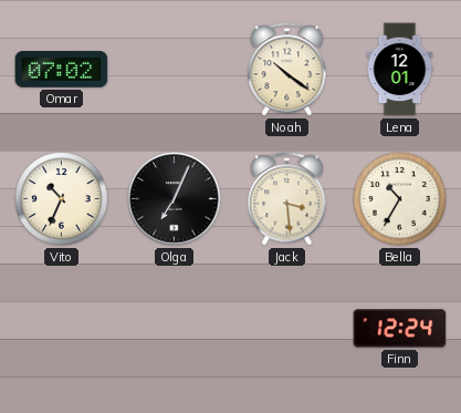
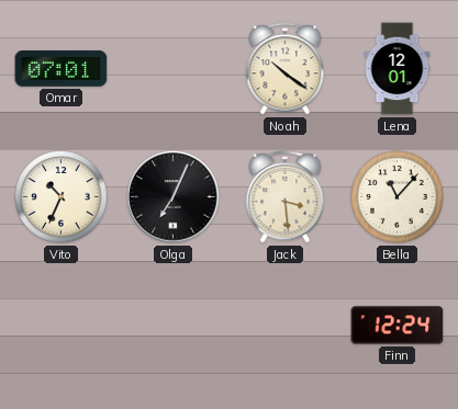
Omar: 07:02 -> 07:01
Bella: 10:35 -> 11:07
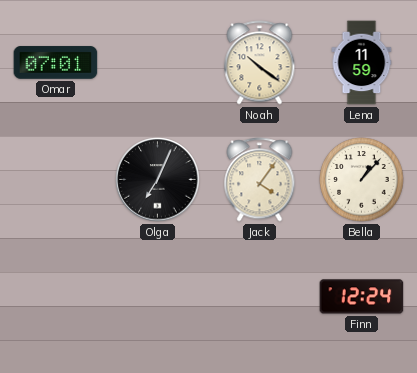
Lena: 12:01 -> 11:59
Vito: 10:34 -> none
Jack: 3:29 -> 4:06
Bella: 11:07 -> 1:07
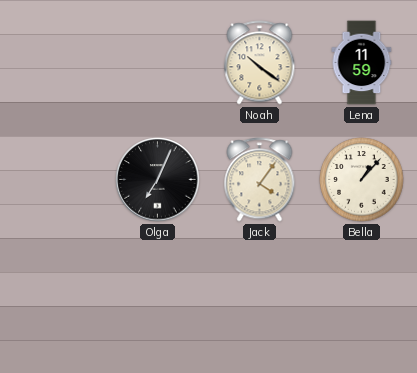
Omar: 07:01 -> none
Finn: 12:24 -> none
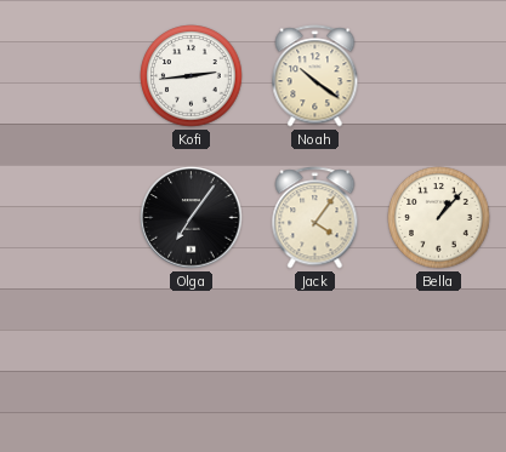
Kofi: none -> 2:44
Lena: 11:59 -> none
Olga: 7:04 -> 7:06
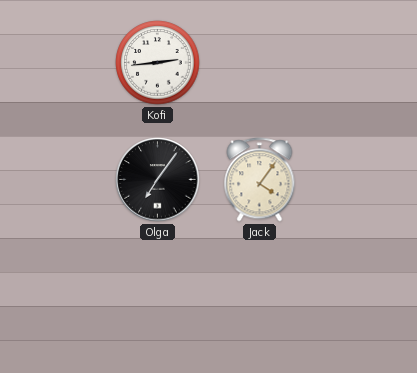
Noah: 10:21 -> none
Bella: 1:07 -> none
